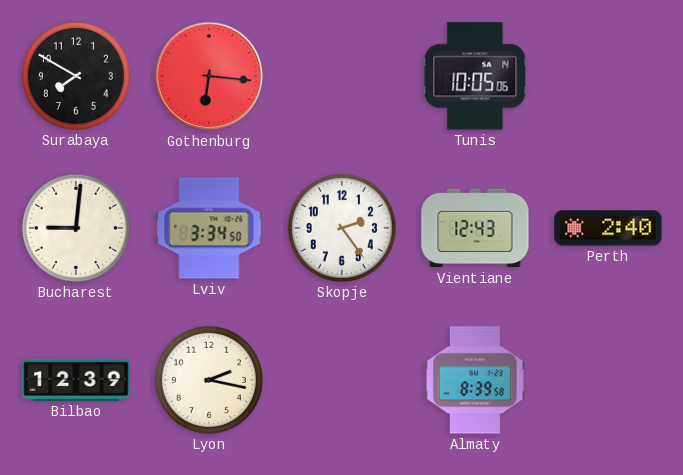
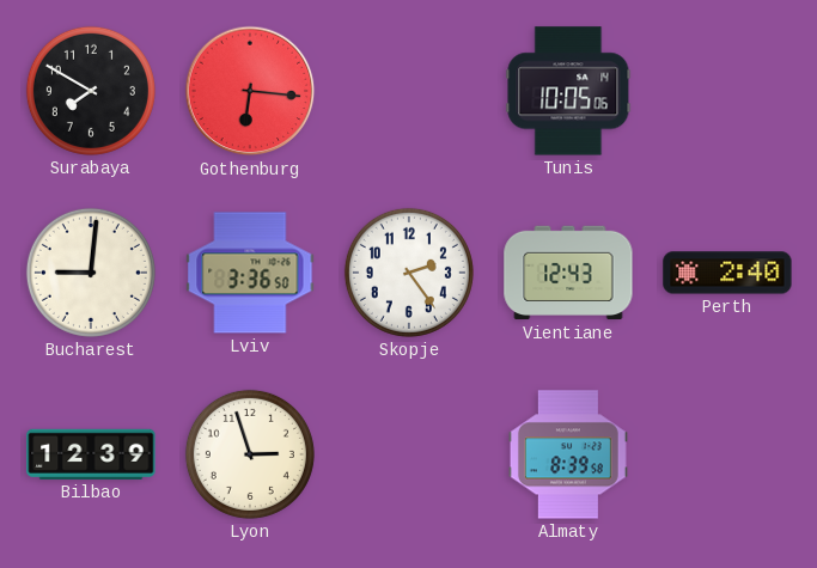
Lviv: 3:34 -> 3:36
Lyon: 2:17 -> 2:57
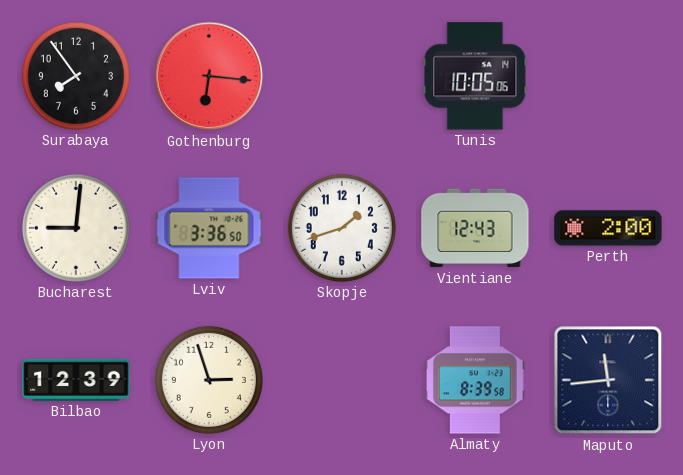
Surabaya: 7:50 -> 7:54
Skopje: 2:24 -> 1:42
Perth: 2:40 -> 2:00
Maputo: none -> 11:44
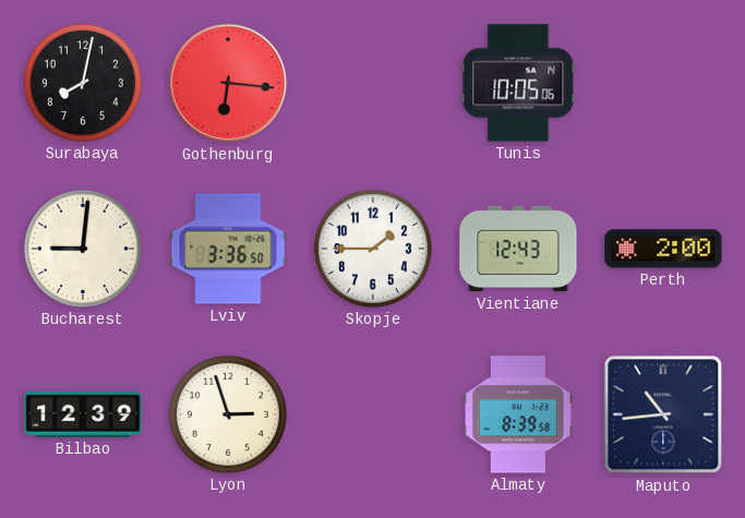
Surabaya: 7:54 -> 8:02
Skopje: 1:42 -> 1:45
Maputo: 11:44 -> 10:44
